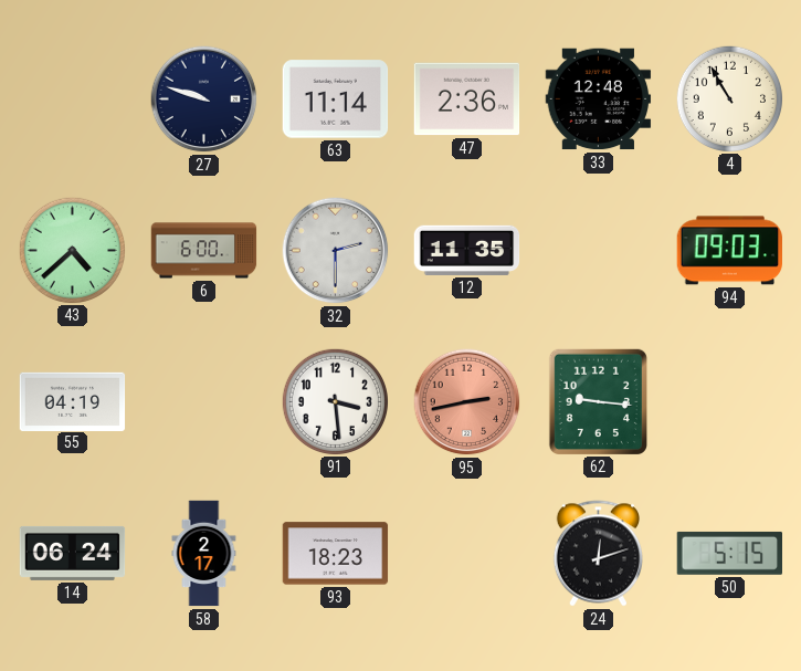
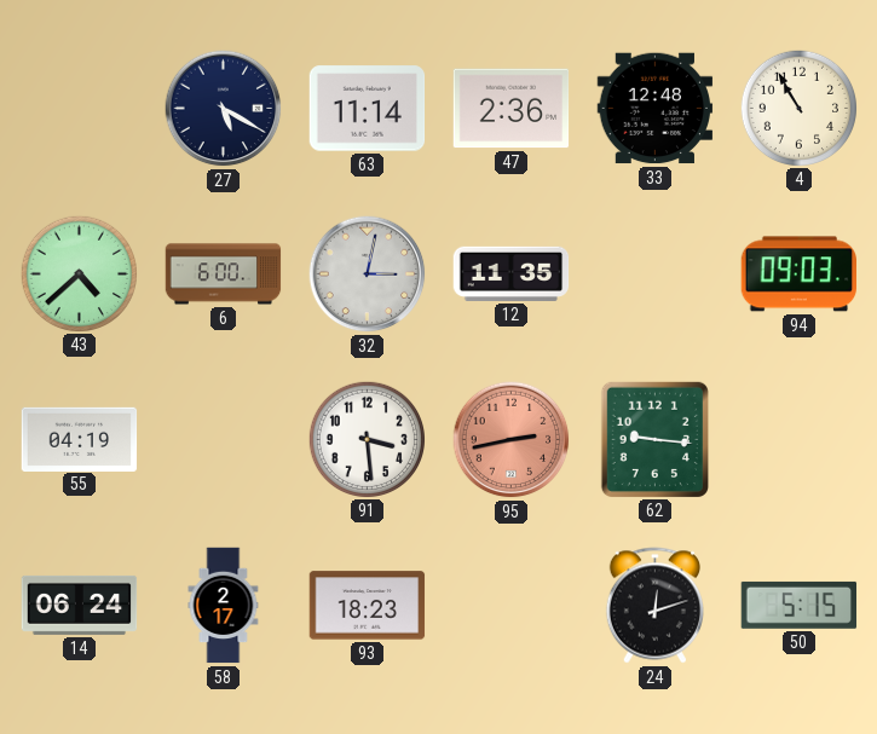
27: 9:48 -> 5:20
32: 2:30 -> 3:02
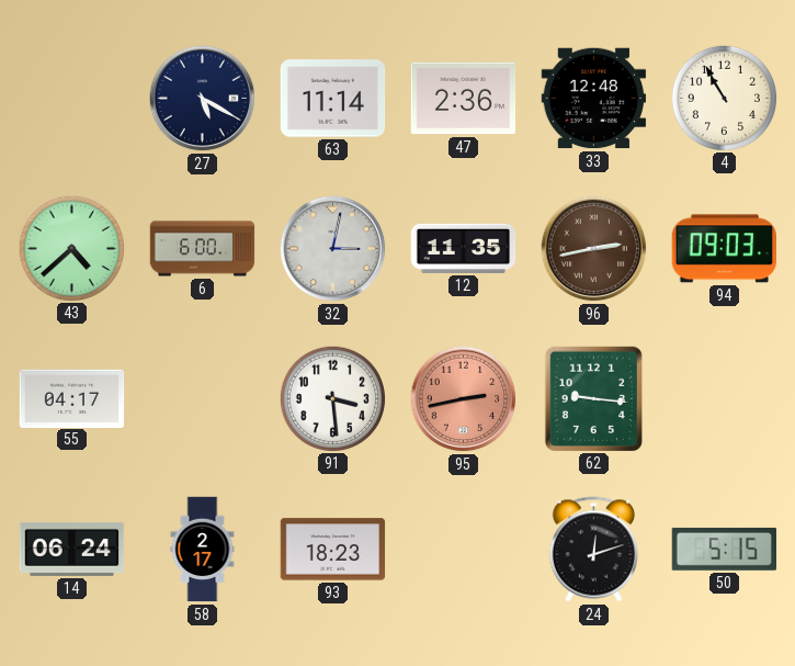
96: none -> 2:43
55: 04:19 -> 04:17
